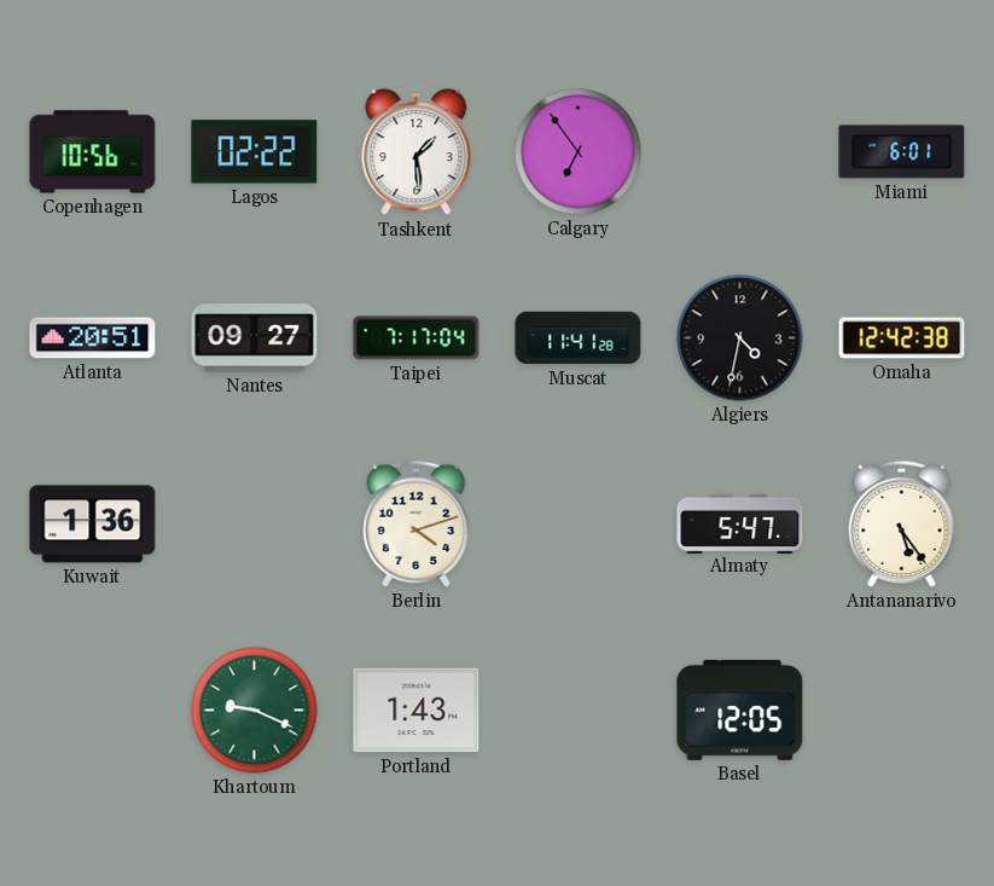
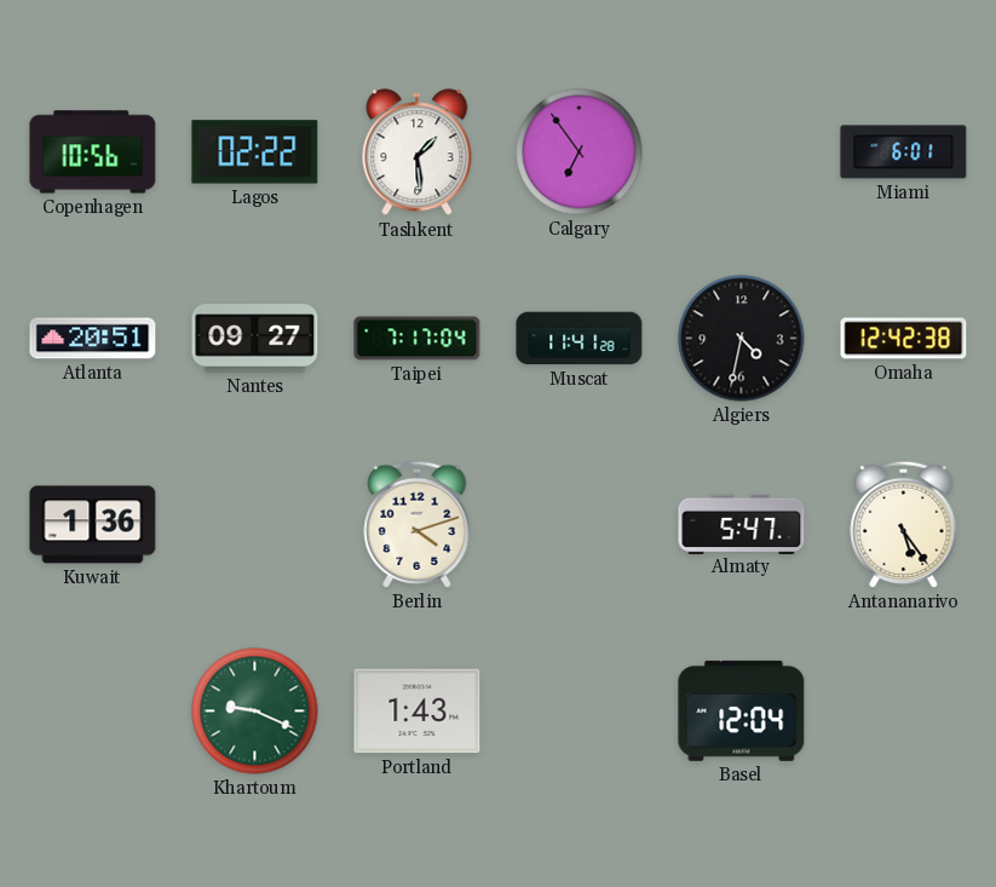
Basel: 12:05 -> 12:04
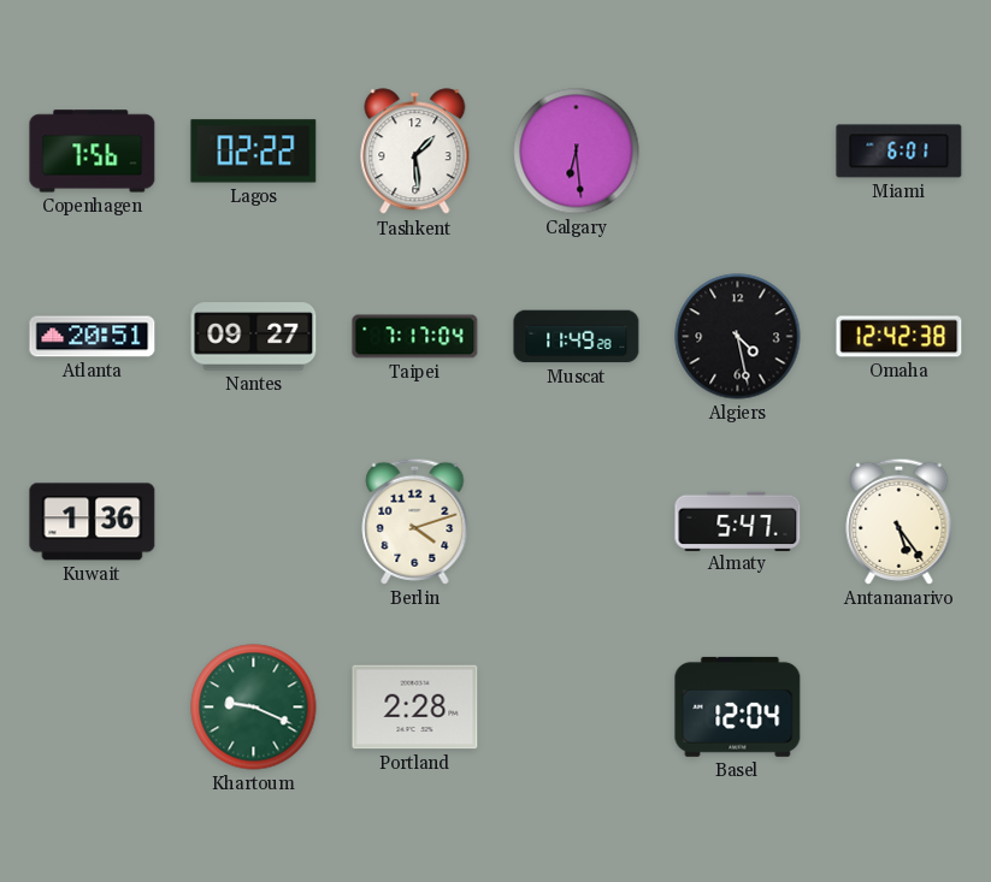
Copenhagen: 10:56 -> 7:56
Calgary: 6:54 -> 6:29
Muscat: 11:41 -> 11:49
Algiers: 4:32 -> 4:28
Portland: 1:43 -> 2:28
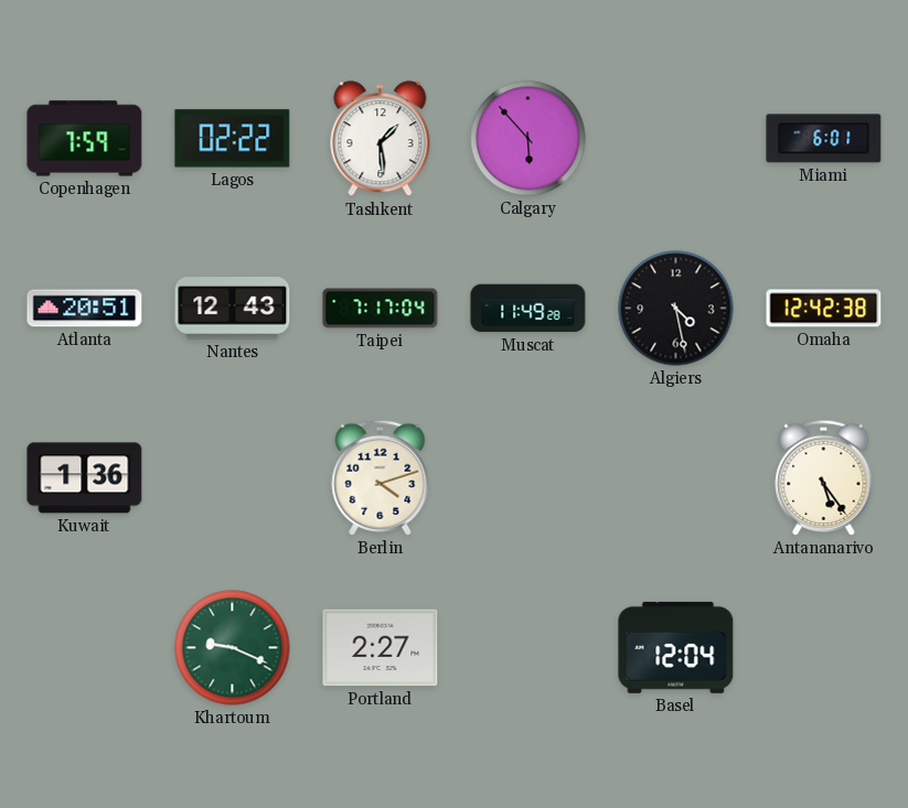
Copenhagen: 7:56 -> 7:59
Calgary: 6:29 -> 5:53
Nantes: 09:27 -> 12:43
Almaty: 5:47 -> none
Portland: 2:28 -> 2:27
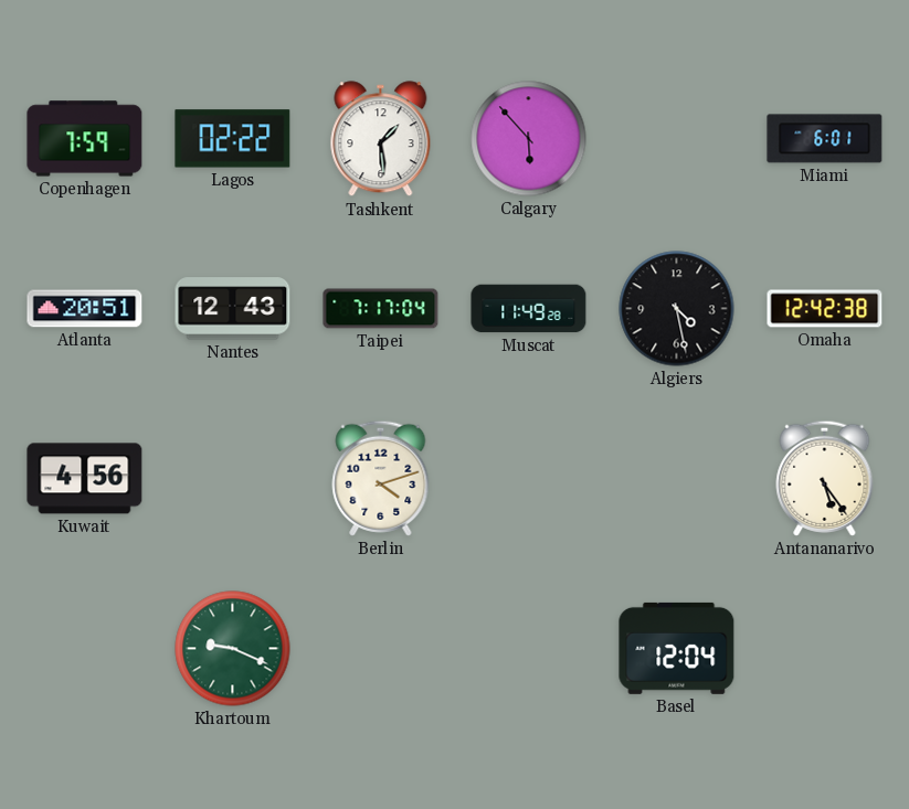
Kuwait: 1:36 -> 4:56
Portland: 2:27 -> none
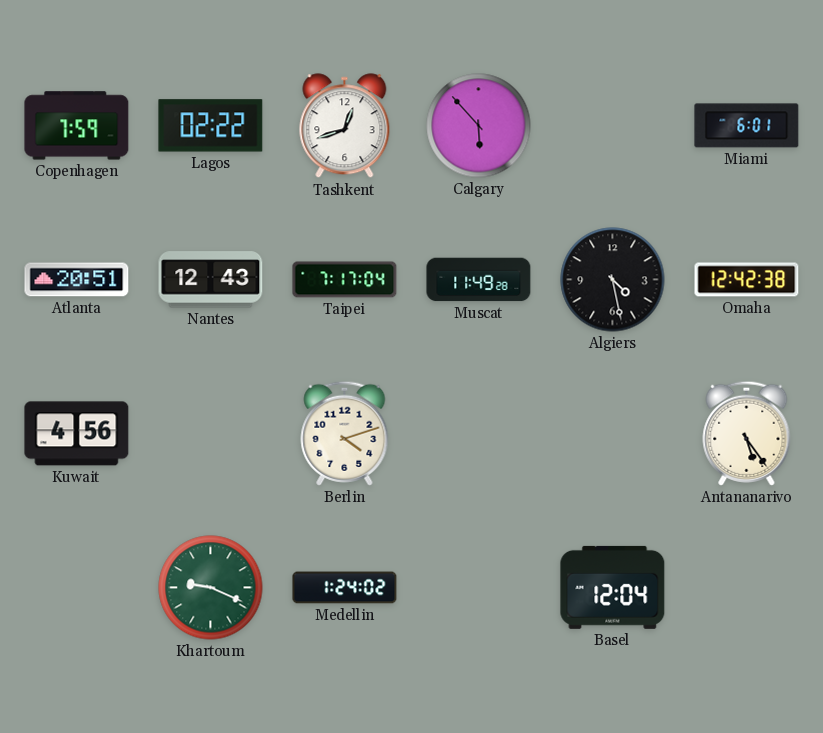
Tashkent: 1:29 -> 12:42
Medellin: none -> 1:24
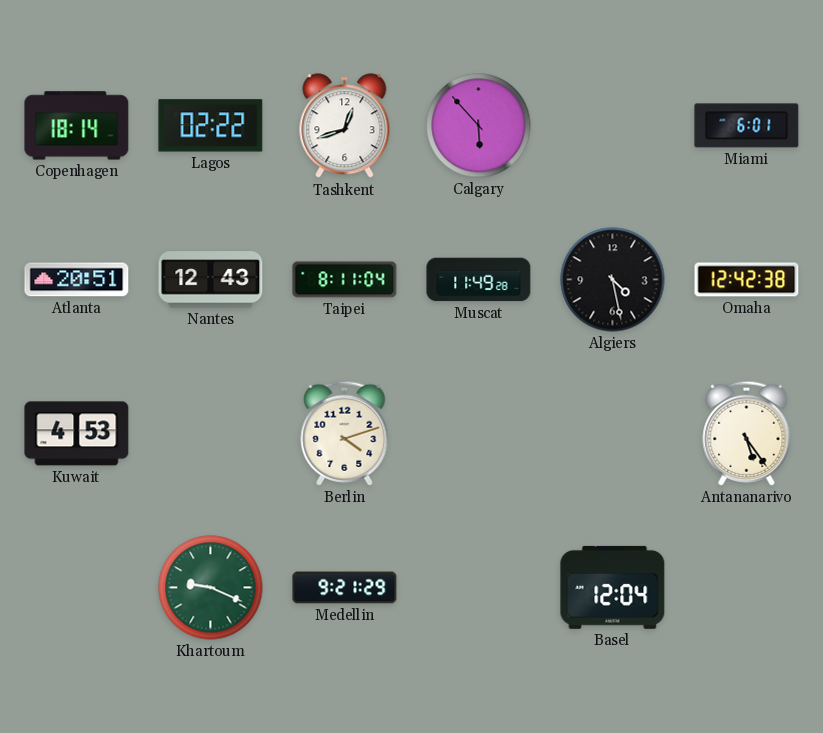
Copenhagen: 7:59 -> 18:14
Taipei: 7:17 -> 8:11
Kuwait: 4:56 -> 4:53
Medellin: 1:24 -> 9:21
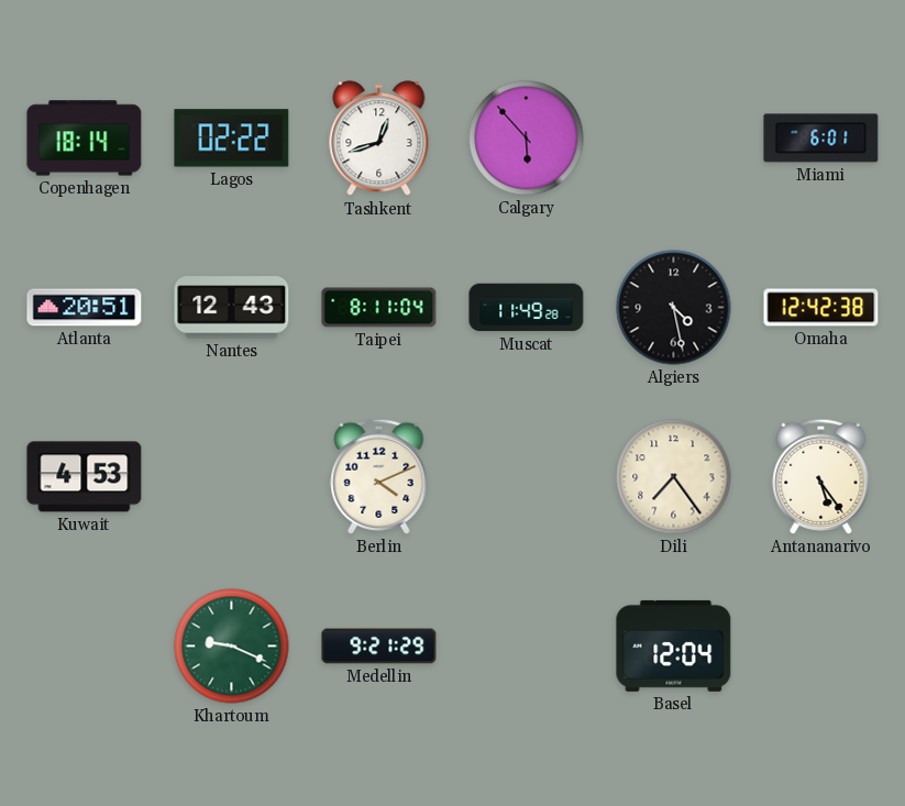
Berlin: 4:12 -> 4:11
Dili: none -> 7:24
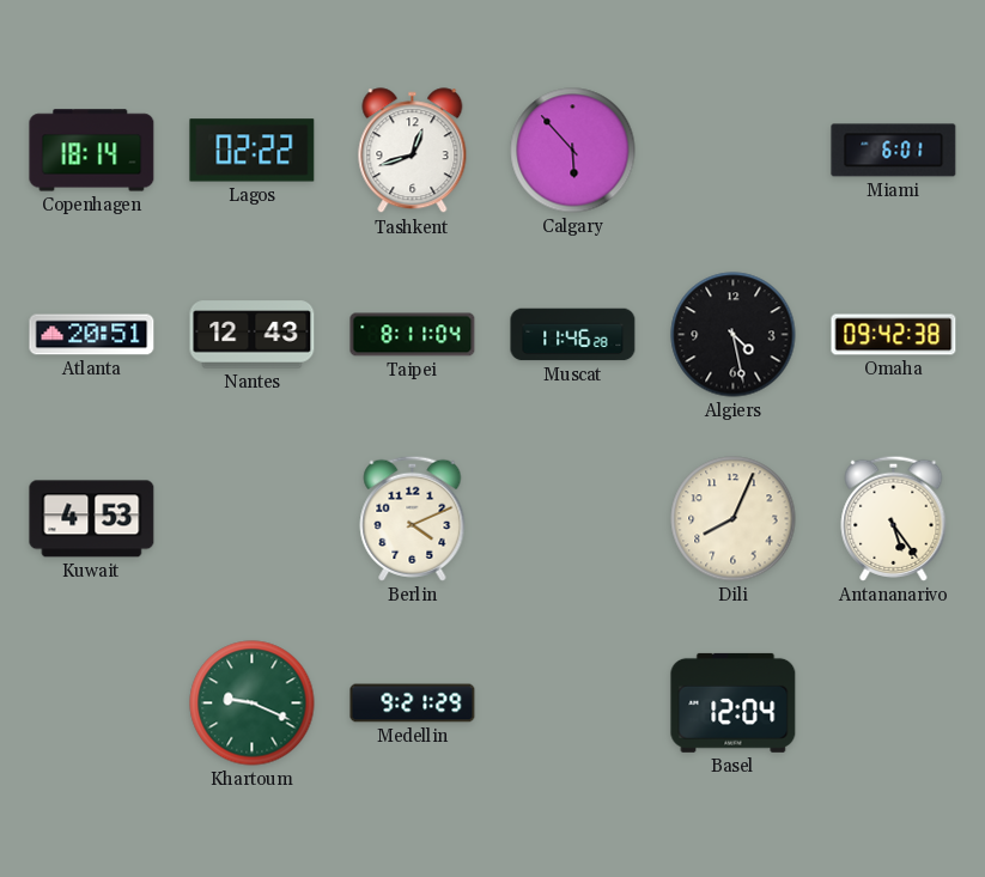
Muscat: 11:49 -> 11:46
Omaha: 12:42 -> 09:42
Dili: 7:24 -> 8:04
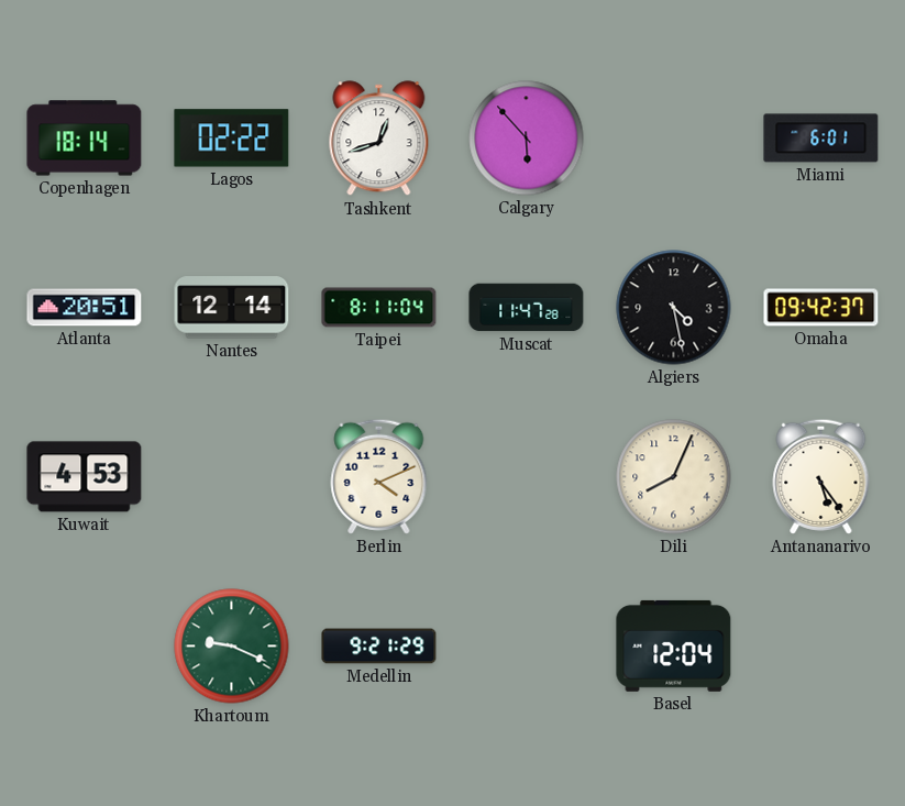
Nantes: 12:43 -> 12:14
Muscat: 11:46 -> 11:47
Omaha: 09:42:38 -> 09:42:37
